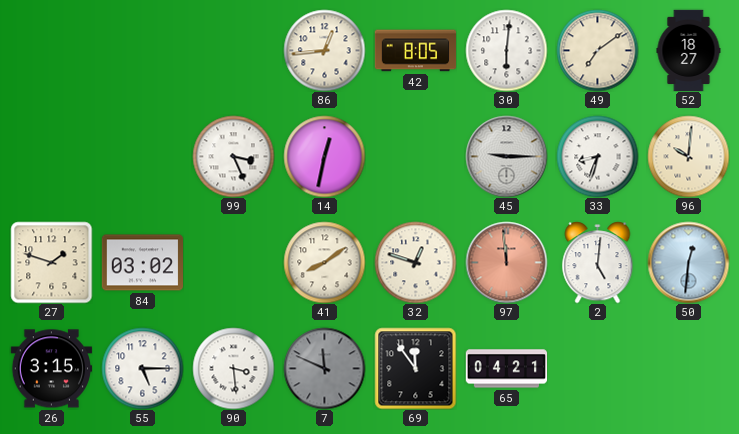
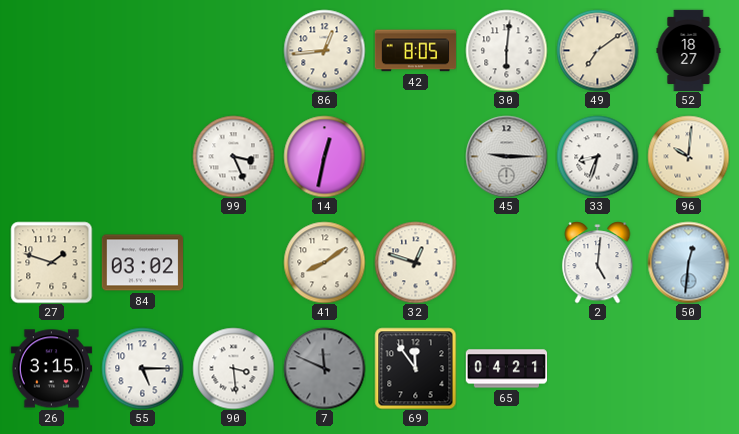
97: 11:59 -> none
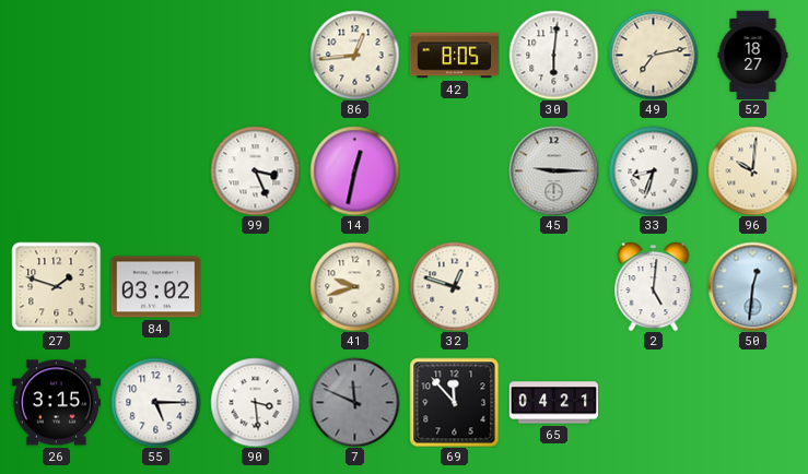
49: 7:09 -> 7:13
41: 8:09 -> 9:42
69: 11:54 -> 11:53
